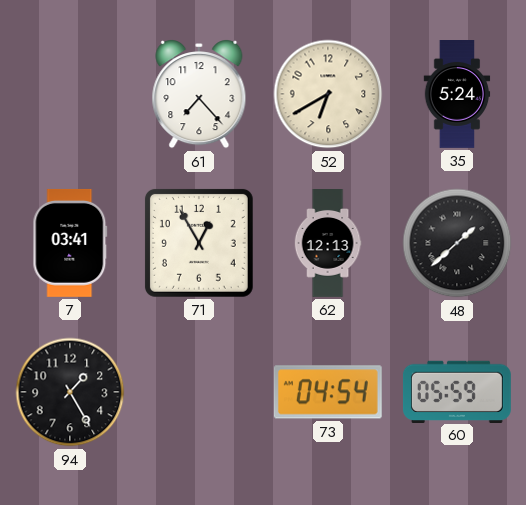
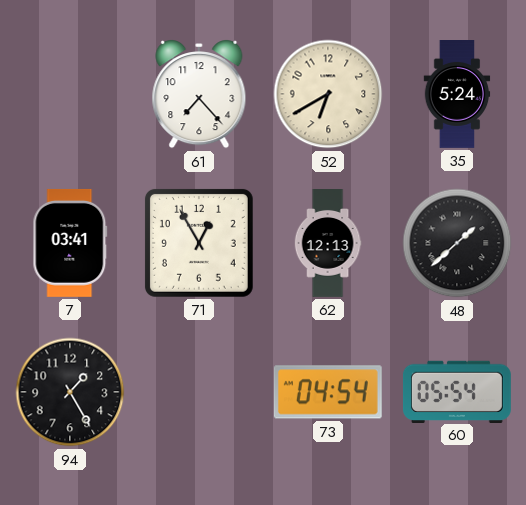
60: 05:59 -> 05:54
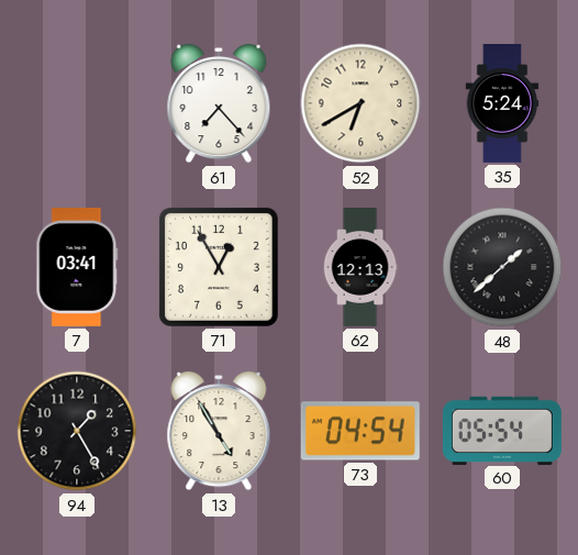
13: none -> 4:55
